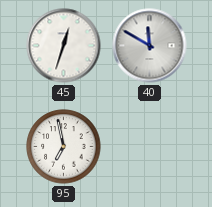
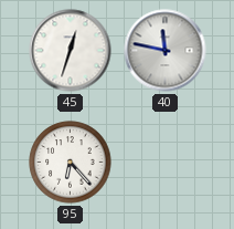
40: 11:50 -> 11:47
95: 6:58 -> 6:23
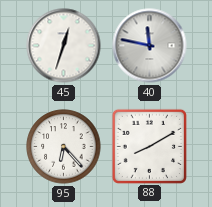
88: none -> 8:10
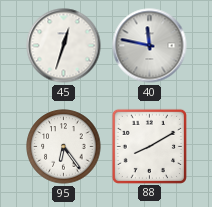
95: 6:23 -> 6:24
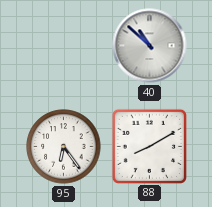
45: 12:33 -> none
40: 11:47 -> 10:52
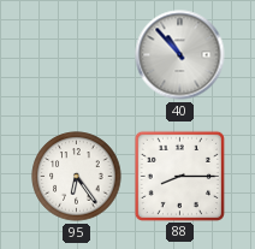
40: 10:52 -> 10:53
88: 8:10 -> 8:15
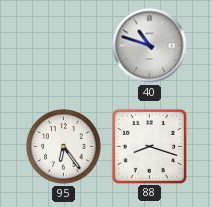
40: 10:53 -> 10:48
88: 8:15 -> 8:18
